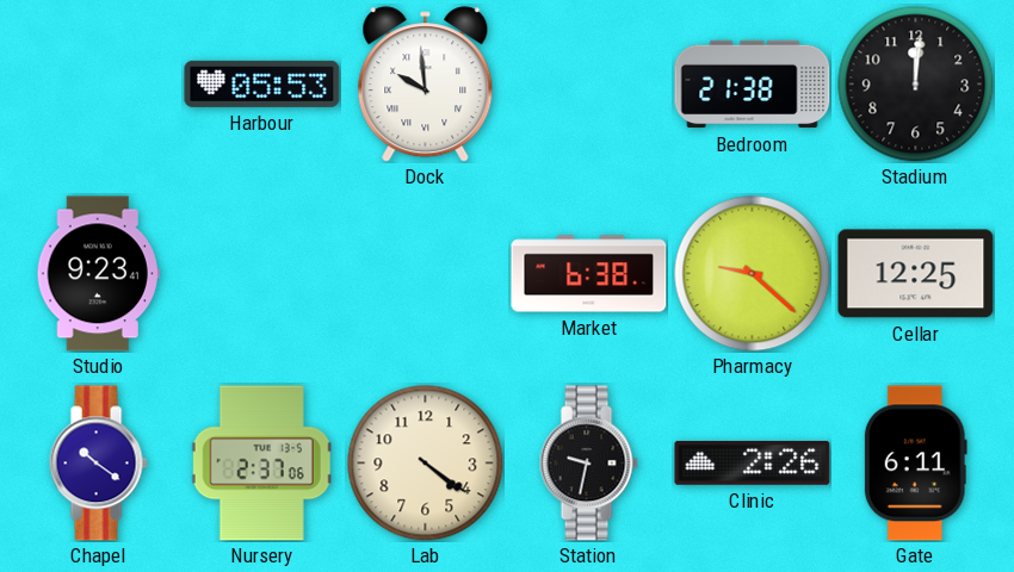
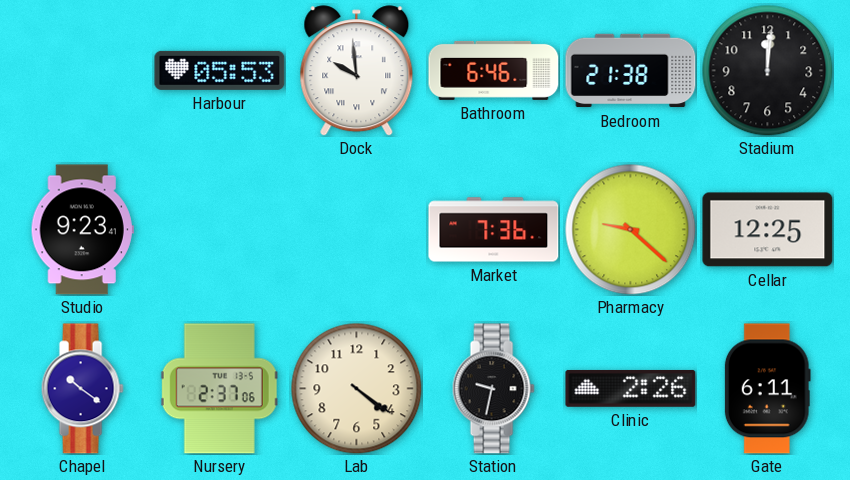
Bathroom: none -> 6:46
Market: 6:38 -> 7:36
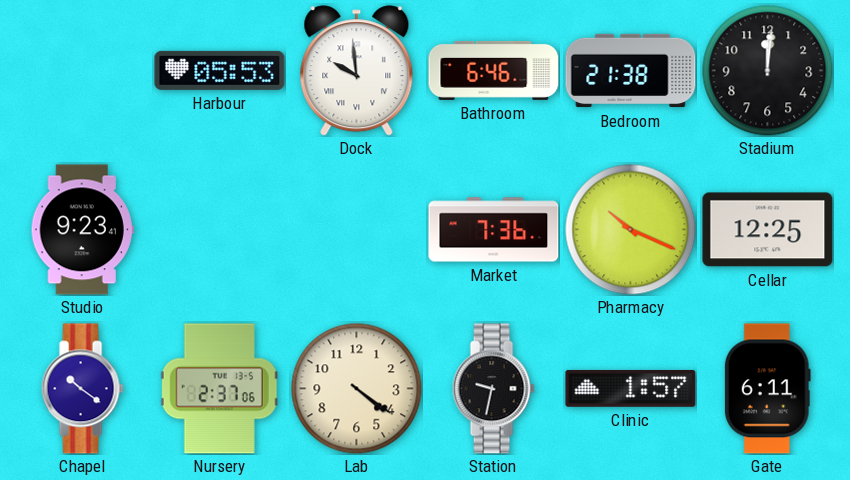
Pharmacy: 9:22 -> 10:19
Clinic: 2:26 -> 1:57
